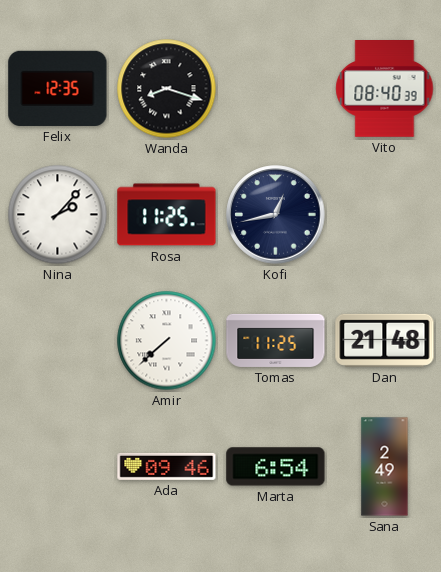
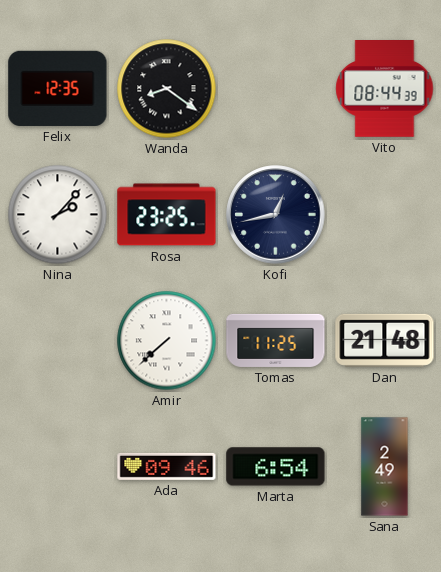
Wanda: 8:18 -> 8:21
Vito: 08:40 -> 08:44
Rosa: 11:25 -> 23:25
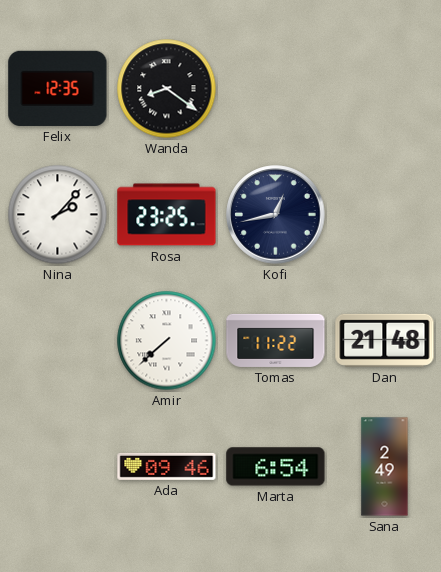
Vito: 08:44 -> none
Tomas: 11:25 -> 11:22
